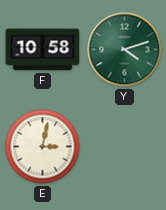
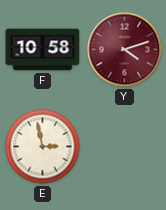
Y dial: green -> burgundy
E: 3:02 -> 2:58
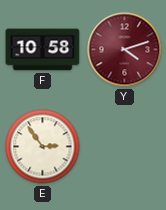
E: 2:58 -> 2:54
